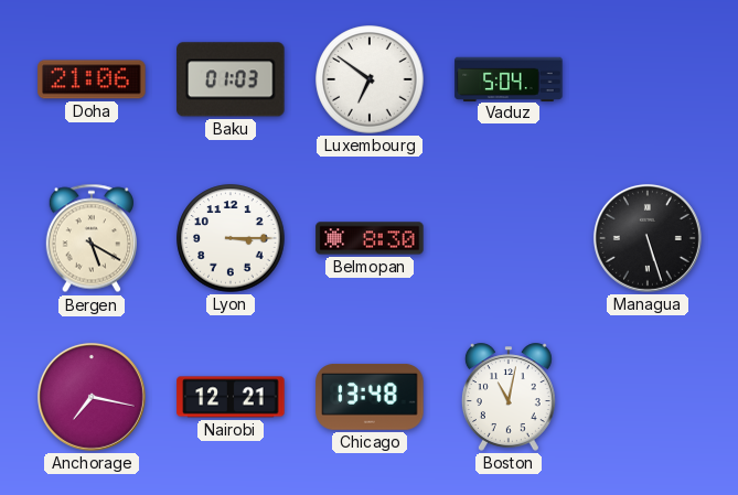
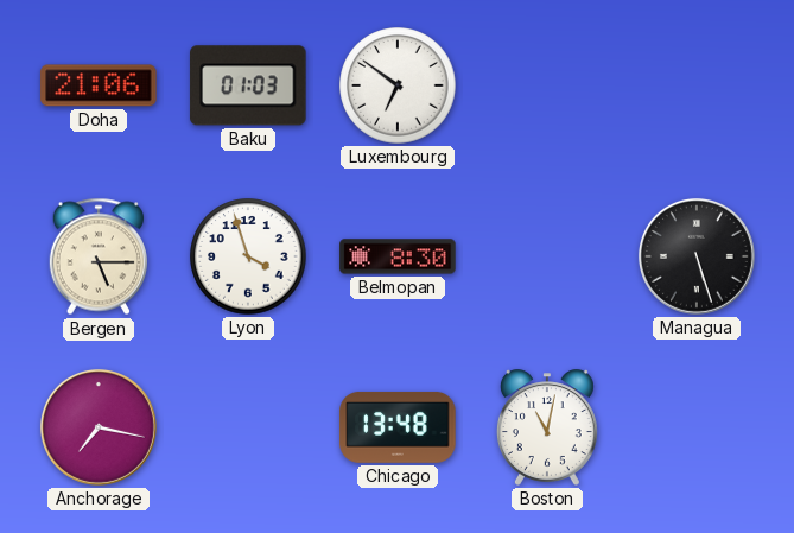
Vaduz: 5:04 -> none
Bergen: 5:20 -> 5:15
Lyon: 3:15 -> 3:57
Nairobi: 12:21 -> none
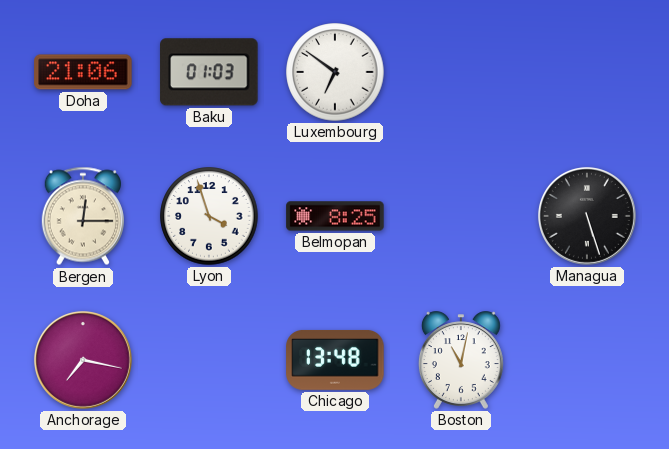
Bergen: 5:15 -> 12:15
Belmopan: 8:30 -> 8:25
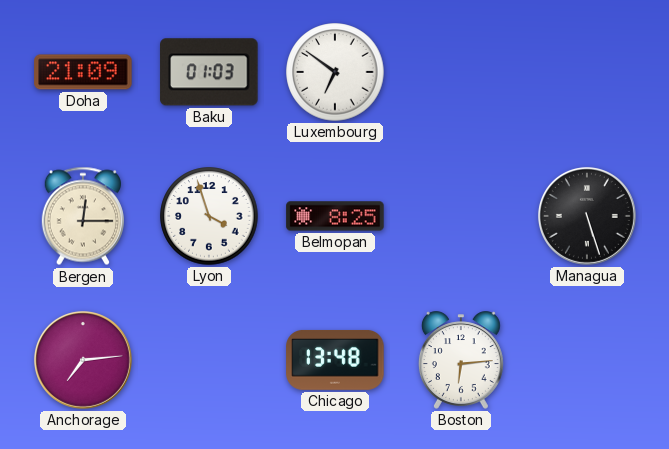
Doha: 21:06 -> 21:09
Anchorage: 7:17 -> 7:14
Boston: 11:02 -> 6:14
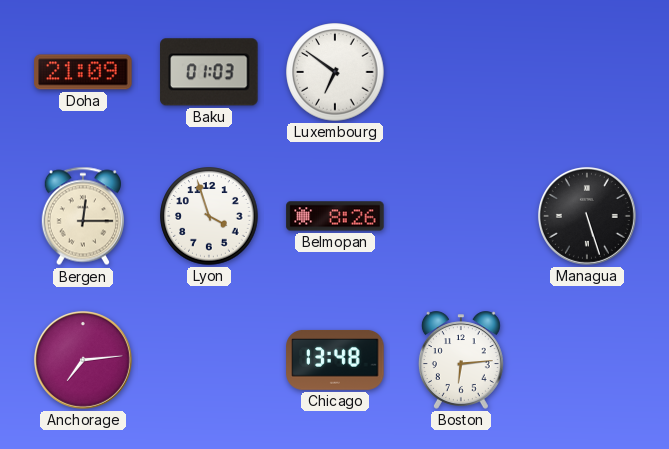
Belmopan: 8:25 -> 8:26
